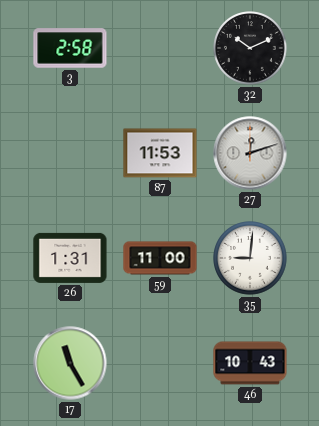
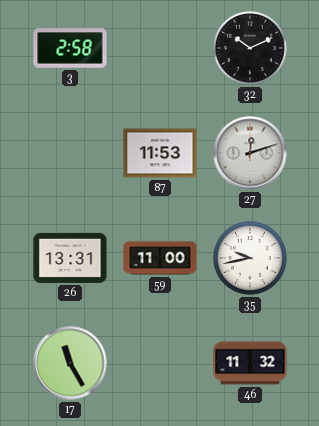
26: 1:31 -> 13:31
35: 9:01 -> 9:43
46: 10:43 -> 11:32
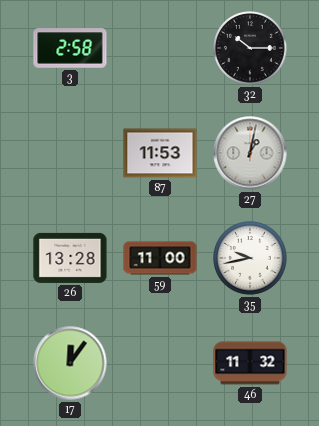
32: 10:11 -> 10:15
27: 12:12 -> 1:02
26: 13:31 -> 13:28
17: 11:25 -> 12:06
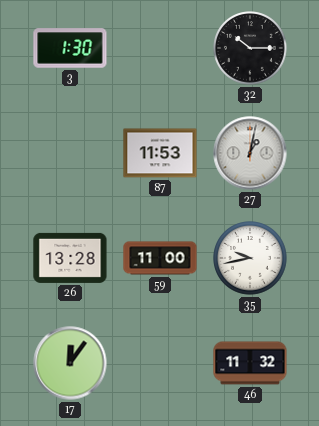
3: 2:58 -> 1:30
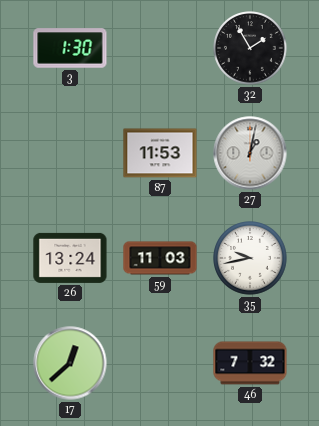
32: 10:15 -> 1:55
26: 13:28 -> 13:24
59: 11:00 -> 11:03
17: 12:06 -> 12:38
46: 11:32 -> 7:32
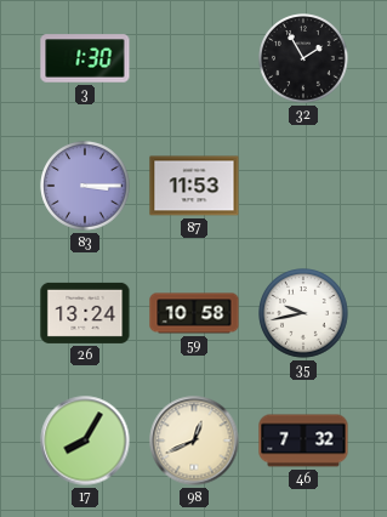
83: none -> 3:15
27: 1:02 -> none
59: 11:03 -> 10:58
17: 12:38 -> 8:05
98: none -> 12:41
